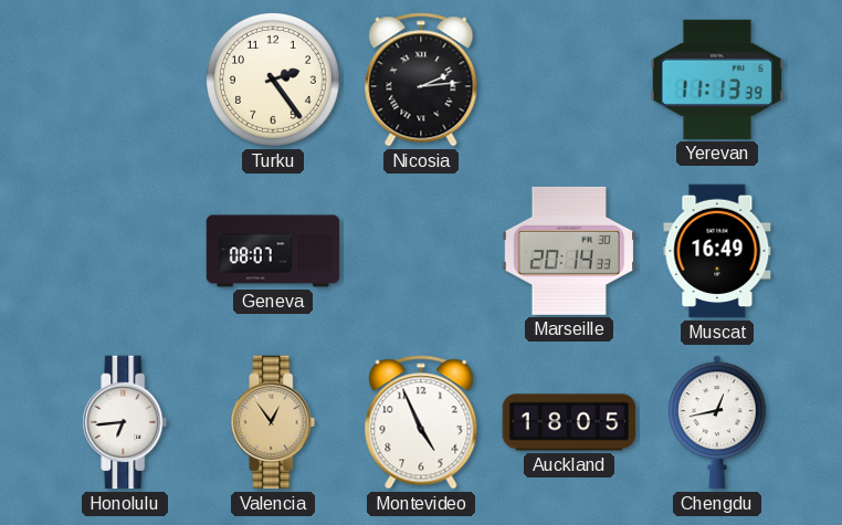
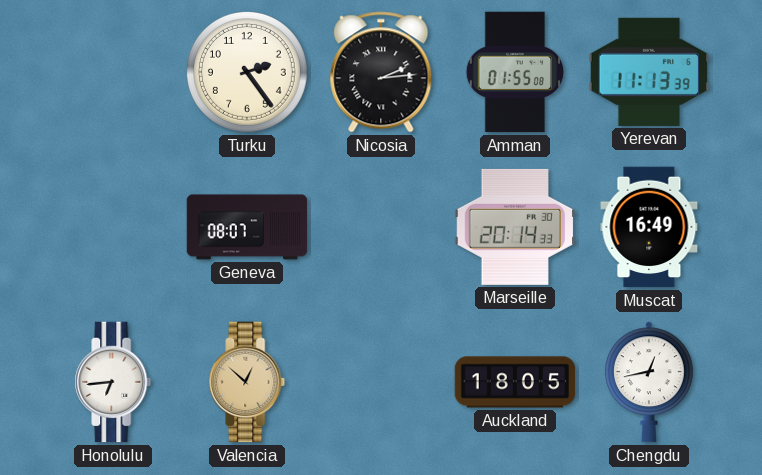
Amman: none -> 01:55
Valencia: 12:54 -> 12:52
Montevideo: 4:56 -> none
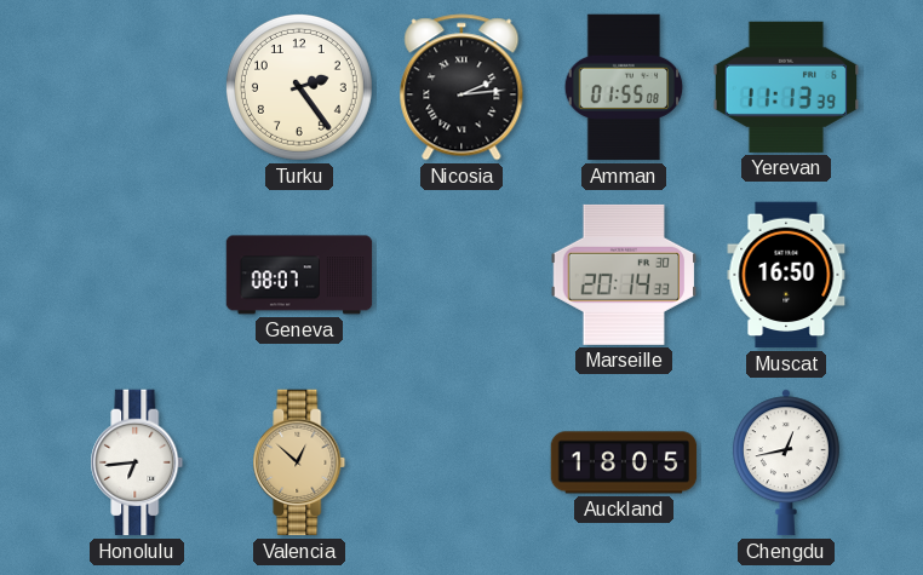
Muscat: 16:49 -> 16:50
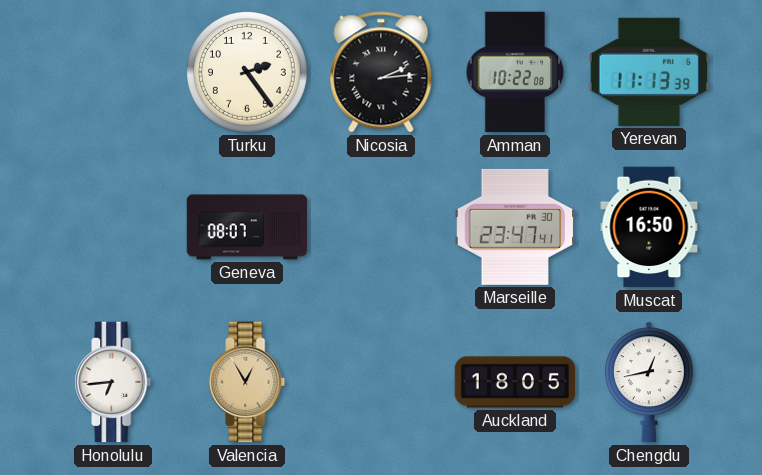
Amman: 01:55 -> 10:22
Marseille: 20:14 -> 23:47
Valencia: 12:52 -> 12:55
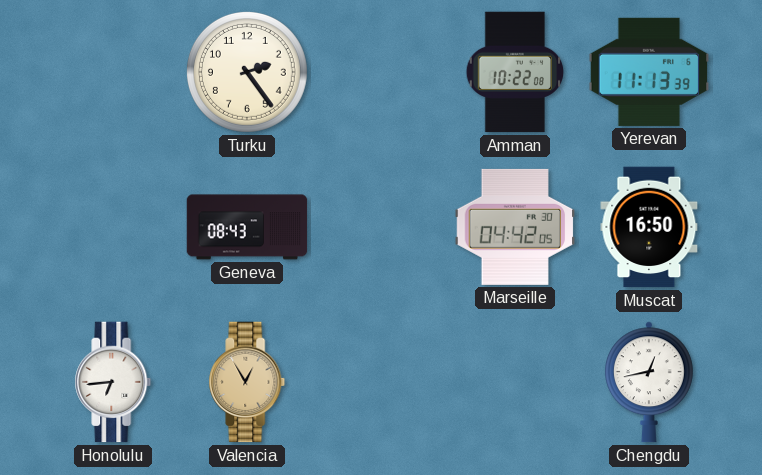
Nicosia: 2:14 -> none
Geneva: 08:07 -> 08:43
Marseille: 23:47 -> 04:42
Auckland: 18:05 -> none
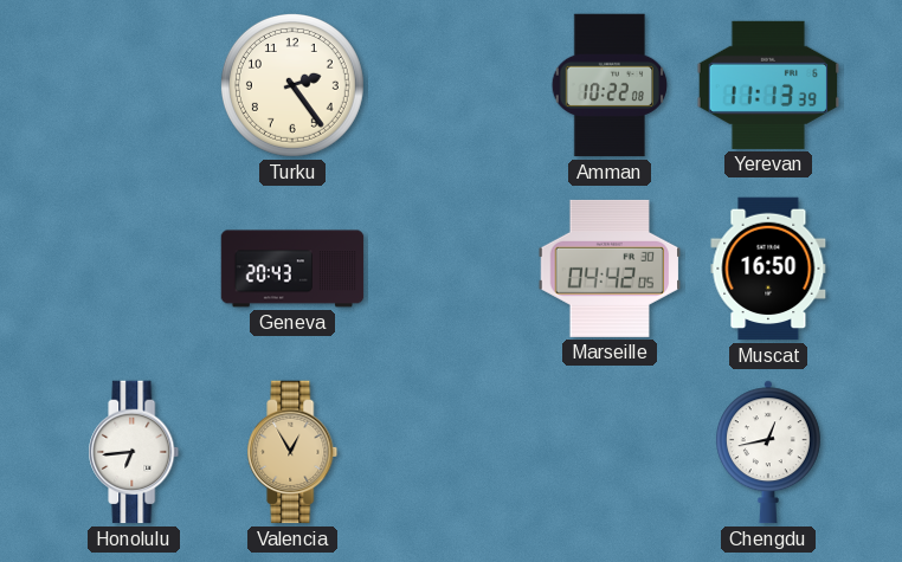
Geneva: 08:43 -> 20:43
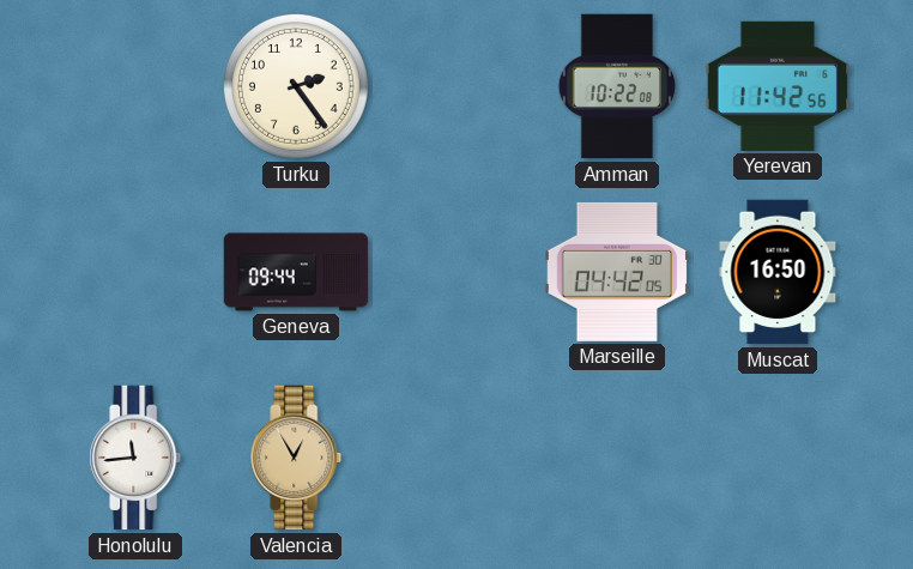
Yerevan: 11:13 -> 11:42
Geneva: 20:43 -> 09:44
Honolulu: 6:44 -> 11:44
Chengdu: 12:43 -> none
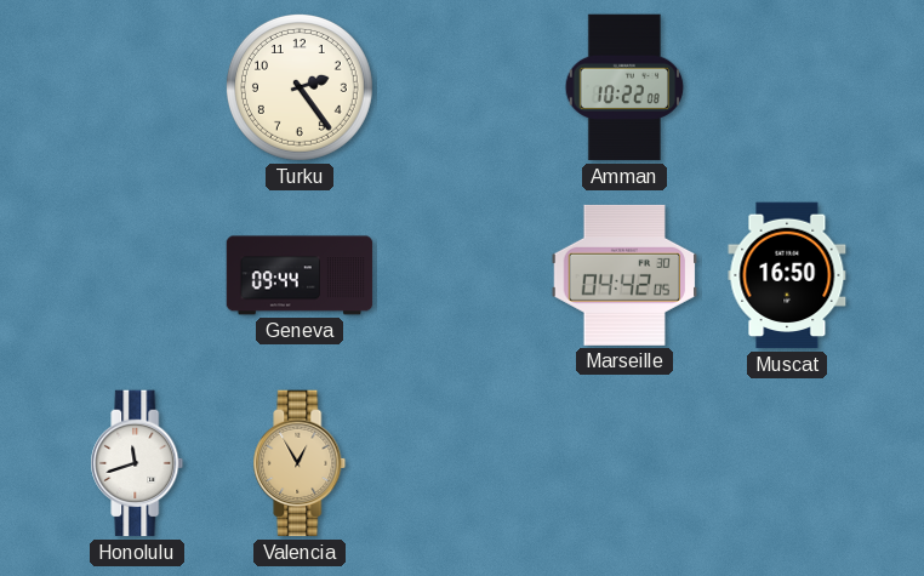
Yerevan: 11:42 -> none
Honolulu: 11:44 -> 11:42
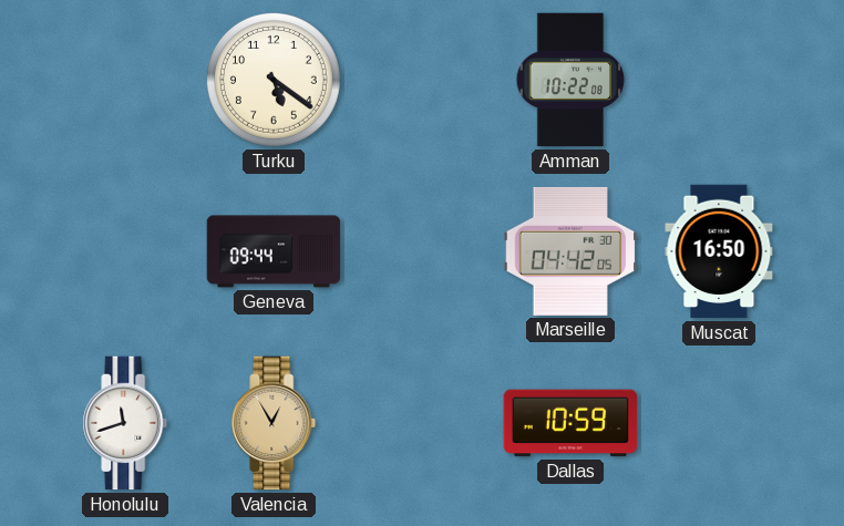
Turku: 2:24 -> 5:21
Dallas: none -> 10:59
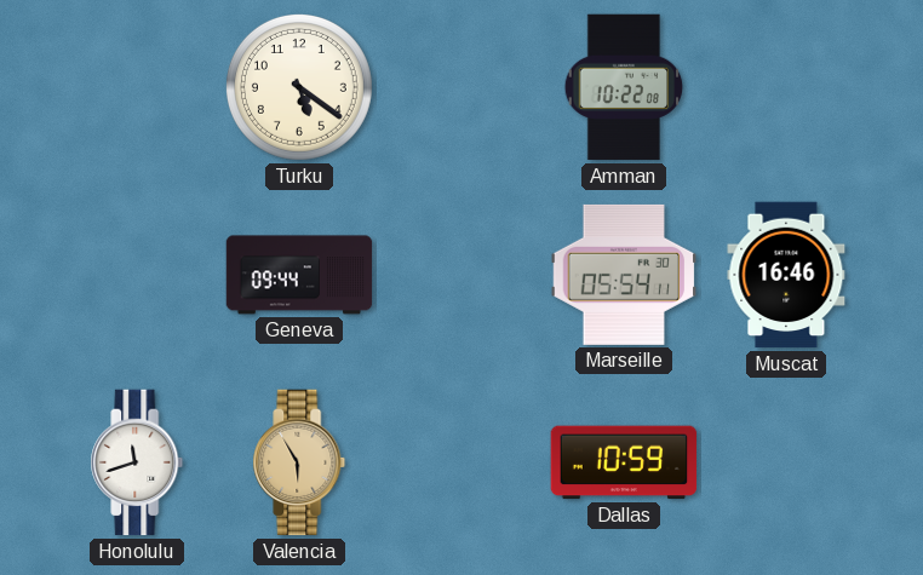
Marseille: 04:42 -> 05:54
Muscat: 16:50 -> 16:46
Valencia: 12:55 -> 5:55
